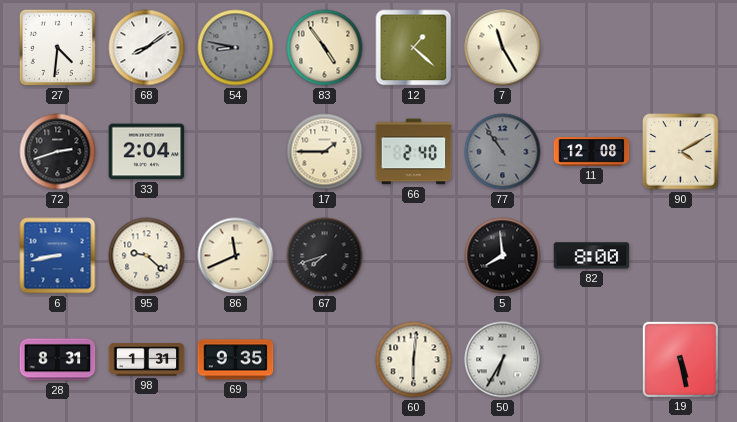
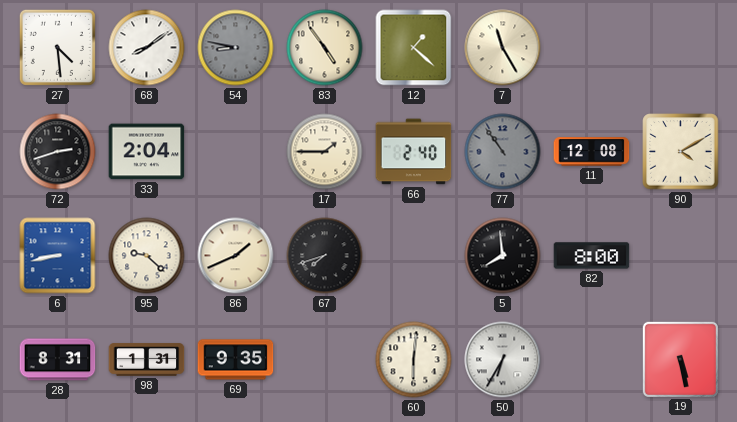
27: 4:31 -> 4:29
86: 11:41 -> 1:41
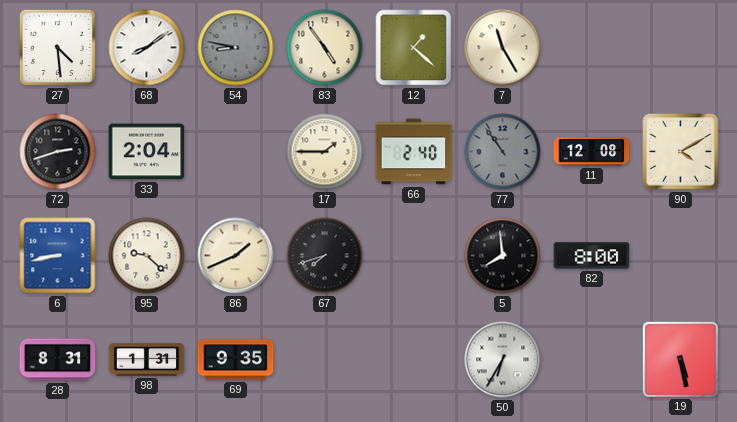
60: 6:01 -> none
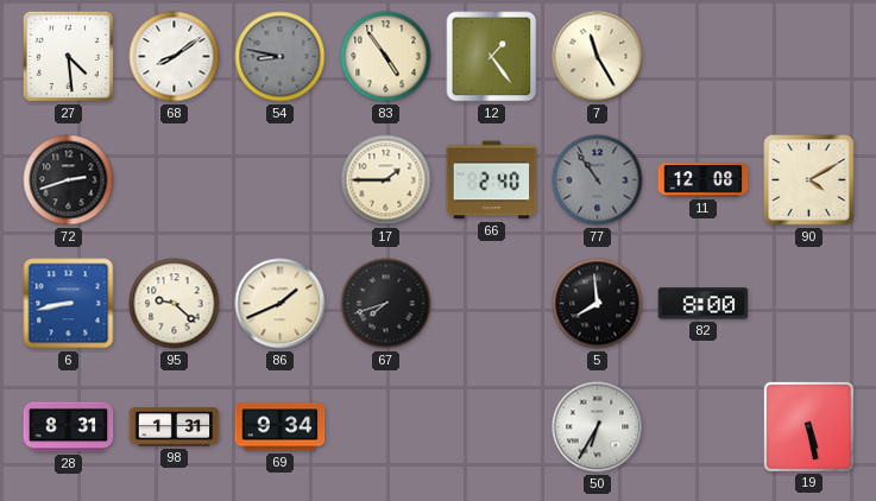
12: 1:22 -> 1:24
33: 2:04 -> none
69: 9:35 -> 9:34
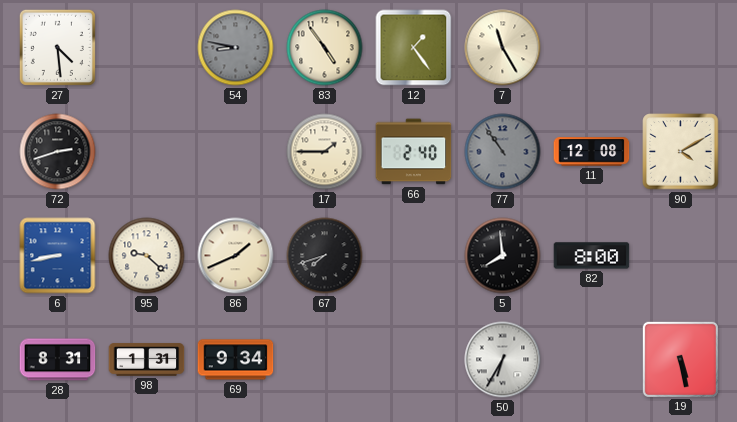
68: 8:09 -> none
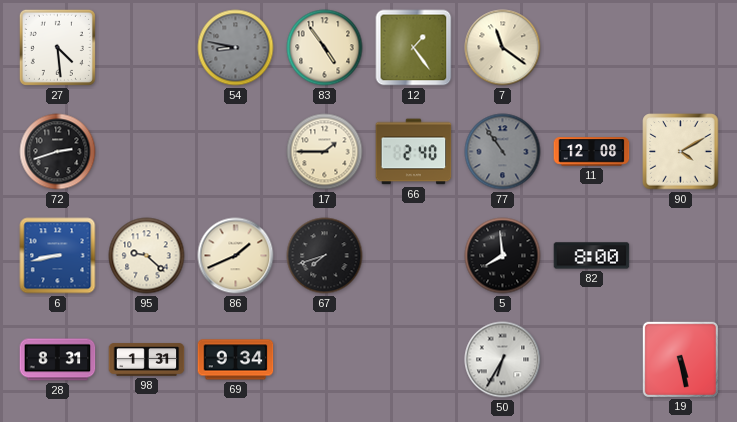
7: 11:25 -> 11:21
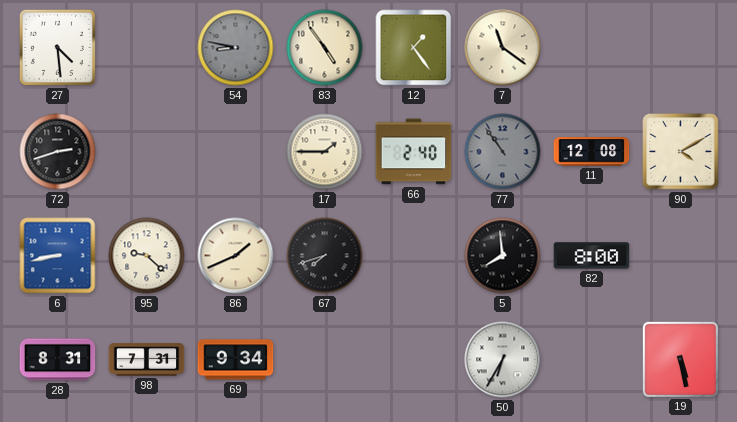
98: 1:31 -> 7:31
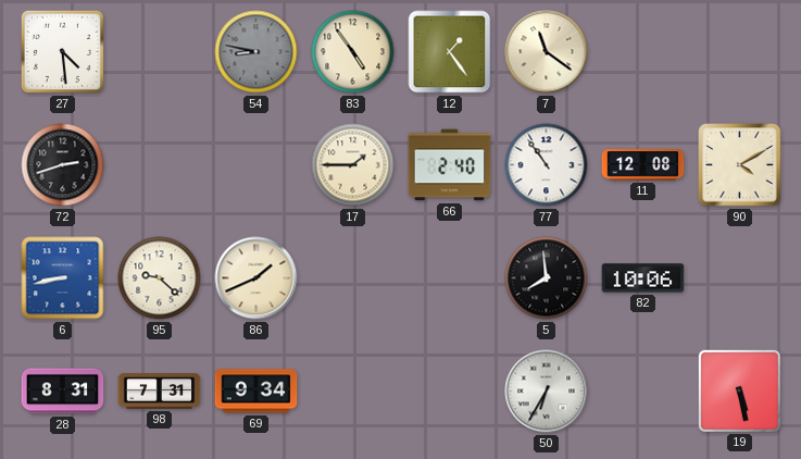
77 dial: grey -> white
67: 7:42 -> none
82: 8:00 -> 10:06
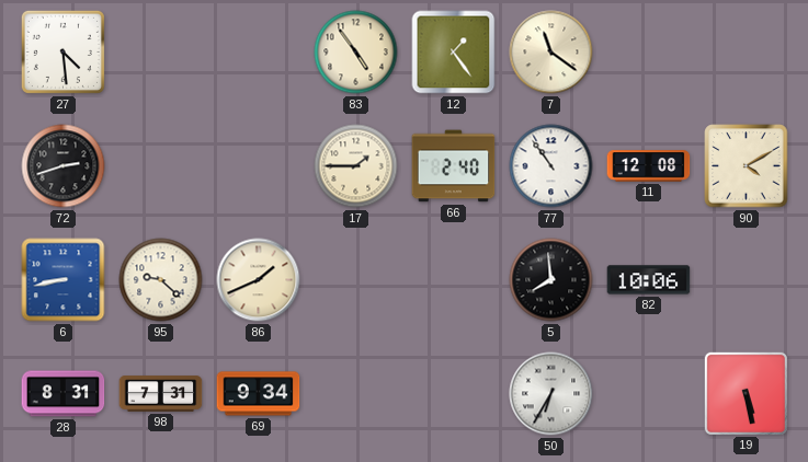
54: 8:47 -> none
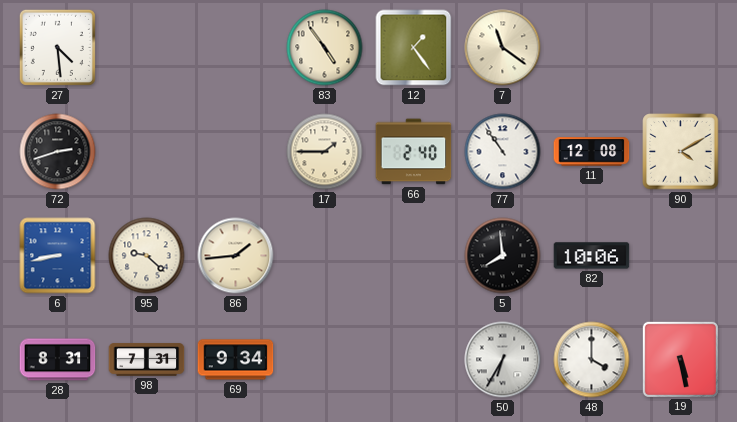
86: 1:41 -> 1:44
48: none -> 4:00
